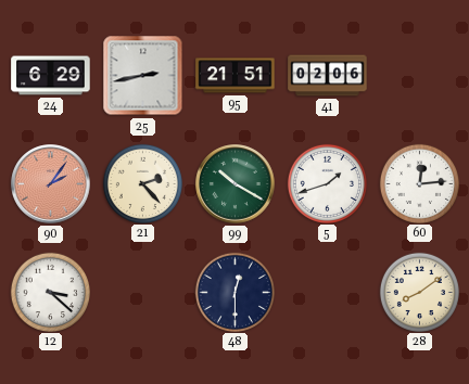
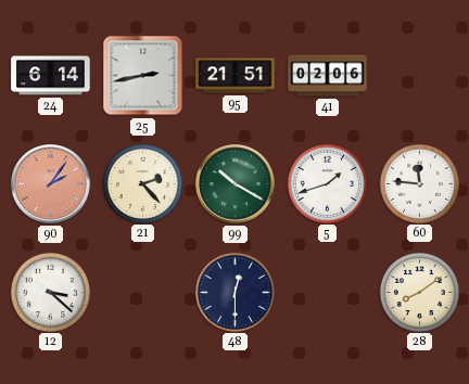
24: 6:29 -> 6:14
60: 12:14 -> 11:46
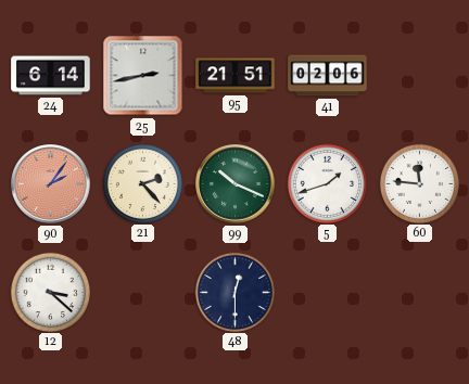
99: 10:20 -> 10:19
28: 8:09 -> none
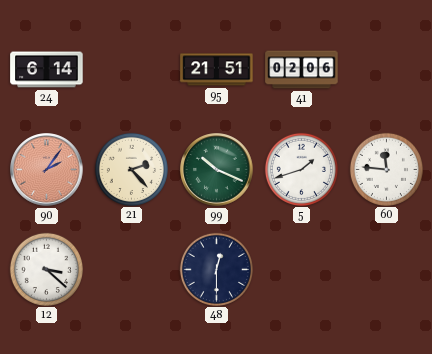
25: 2:43 -> none
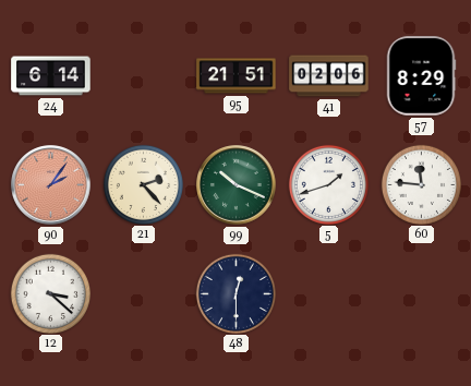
57: none -> 8:29
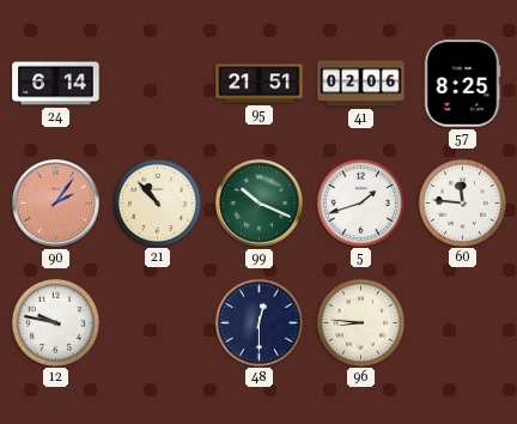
57: 8:29 -> 8:25
21: 2:23 -> 10:53
12: 3:22 -> 9:47
96: none -> 8:46
